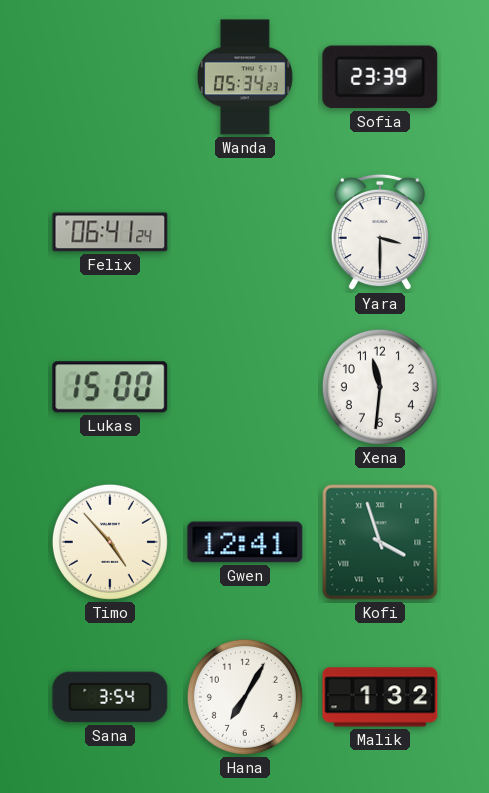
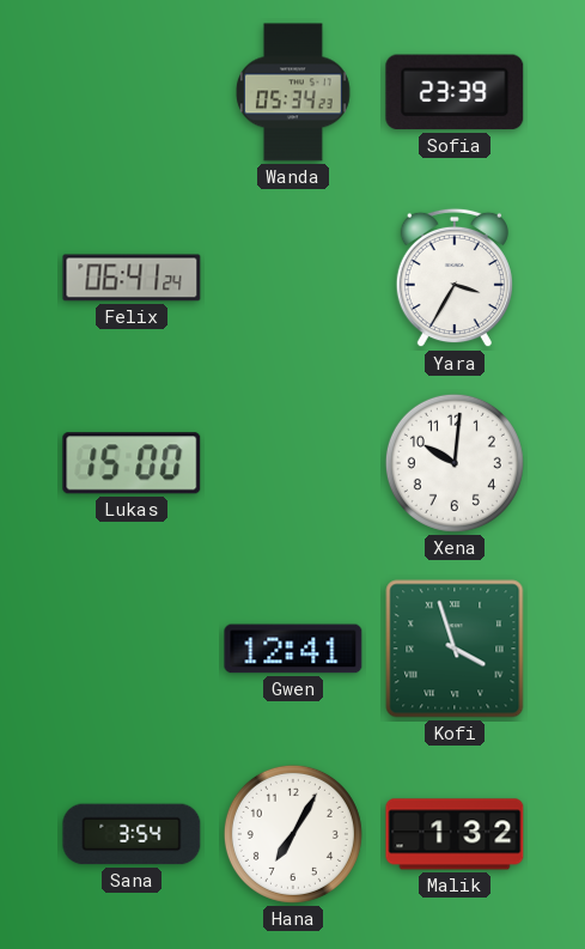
Yara: 3:30 -> 3:35
Xena: 11:31 -> 10:01
Timo: 4:53 -> none
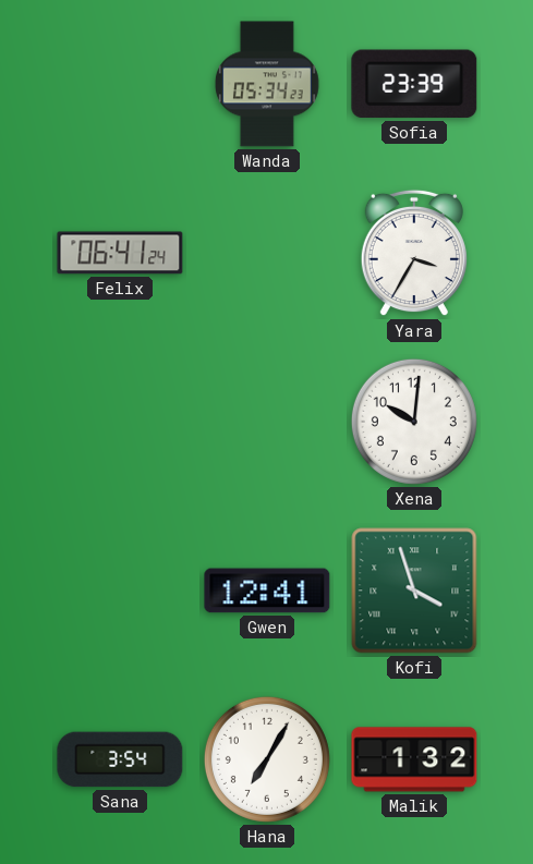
Lukas: 15:00 -> none
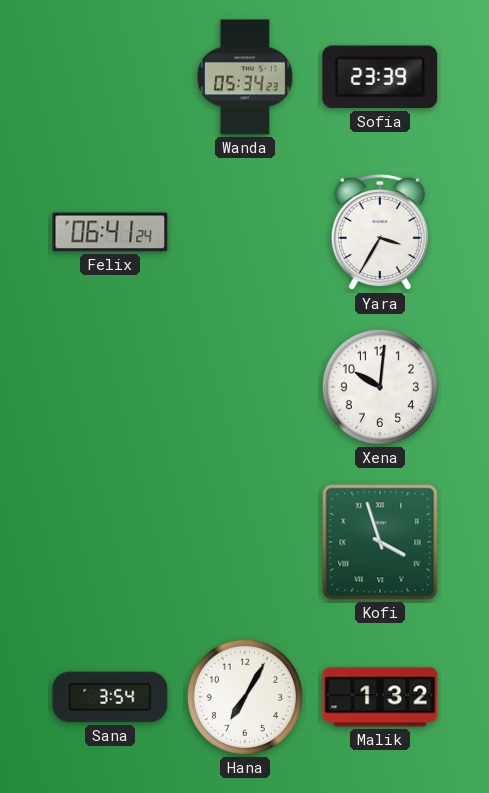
Gwen: 12:41 -> none
